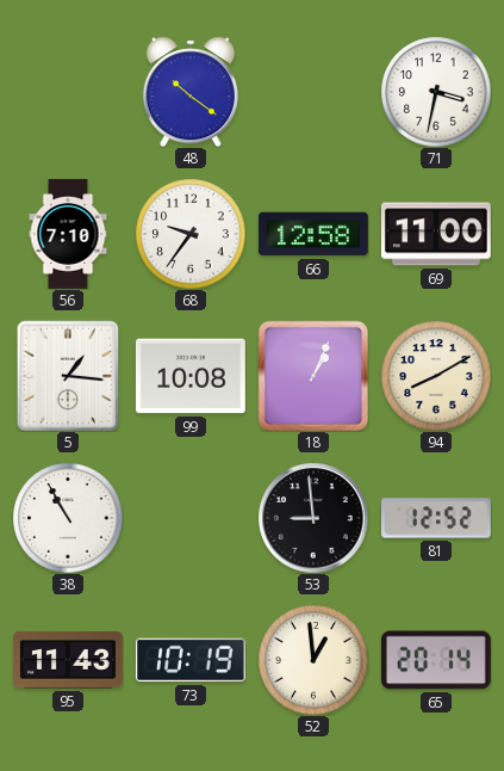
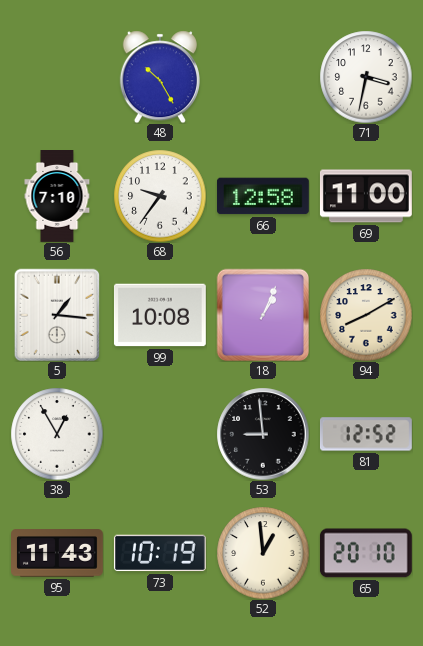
48: 10:21 -> 10:25
38: 10:55 -> 12:55
65: 20:14 -> 20:10
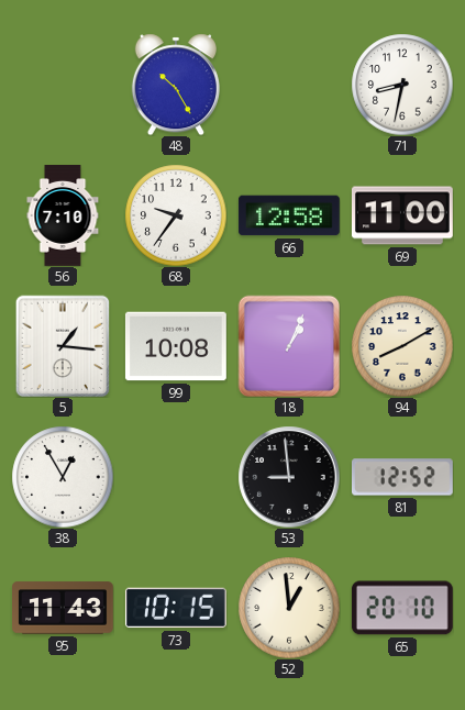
71: 3:32 -> 8:32
73: 10:19 -> 10:15
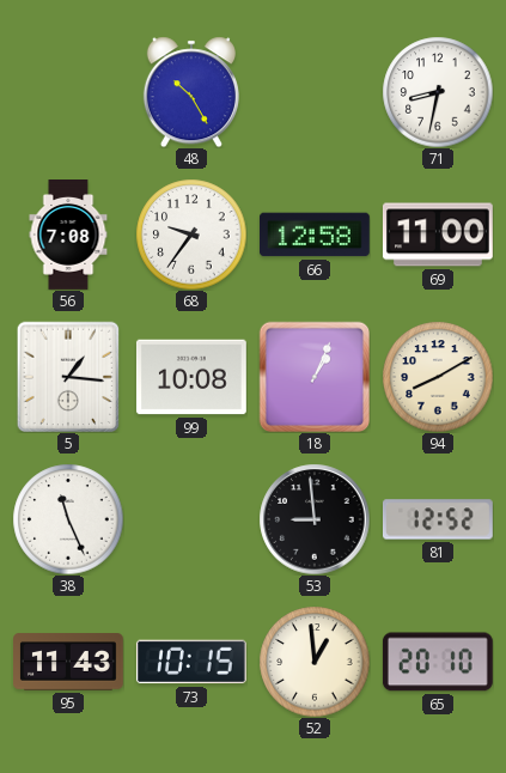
56: 7:10 -> 7:08
38: 12:55 -> 11:26
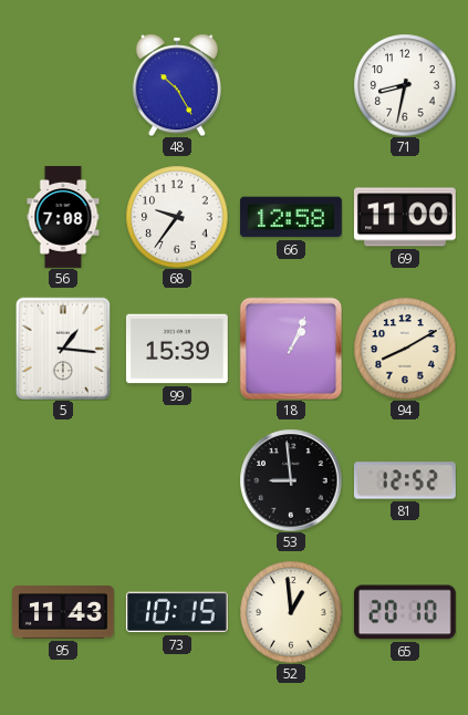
99: 10:08 -> 15:39
38: 11:26 -> none
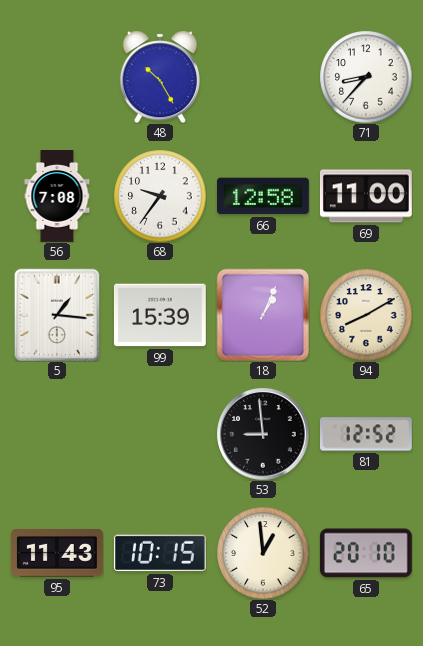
71: 8:32 -> 8:37
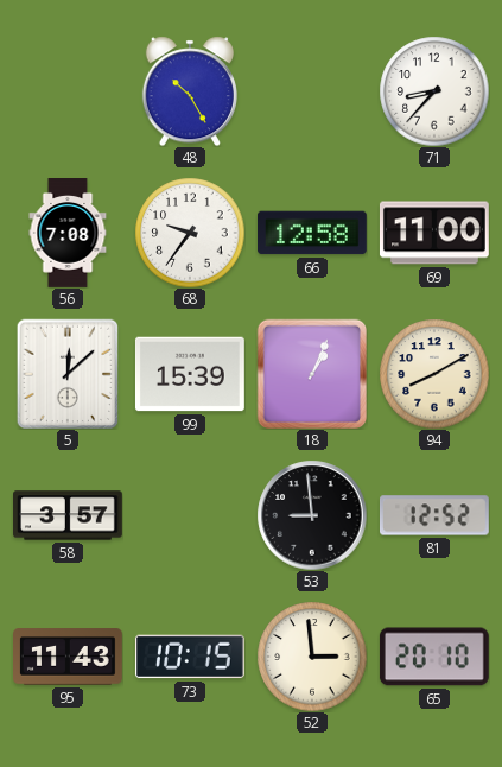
5: 1:16 -> 12:08
58: none -> 3:57
52: 12:59 -> 2:59
